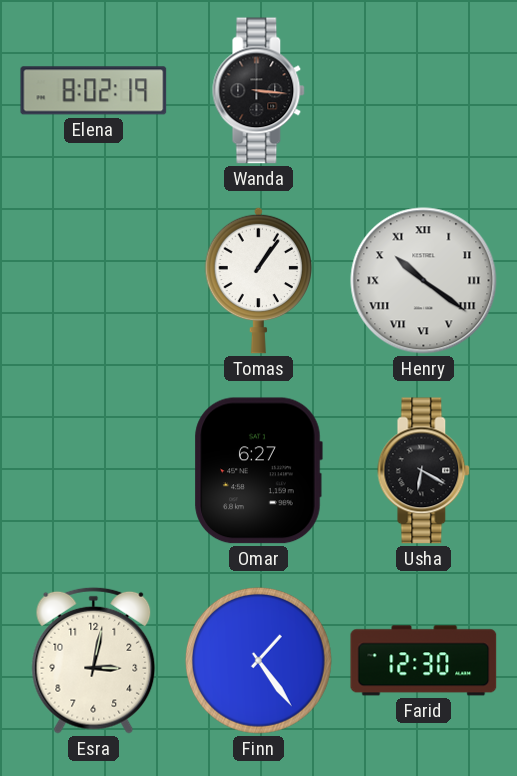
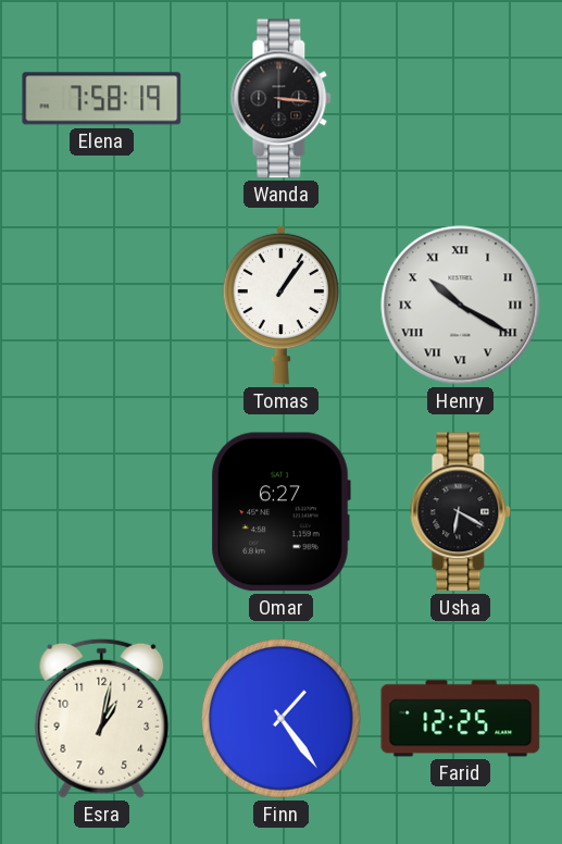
Elena: 8:02 -> 7:58
Henry: 10:21 -> 10:20
Esra: 3:02 -> 1:02
Farid: 12:30 -> 12:25
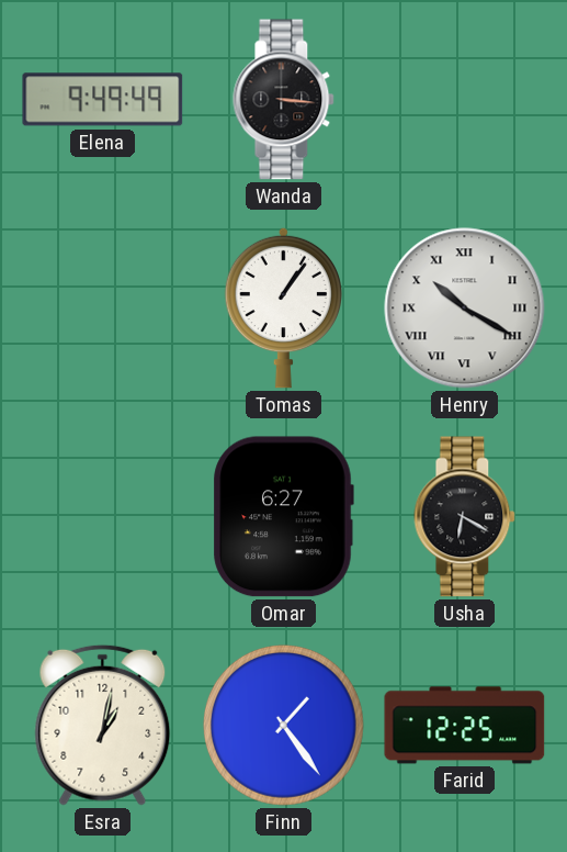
Elena: 7:58 -> 9:49
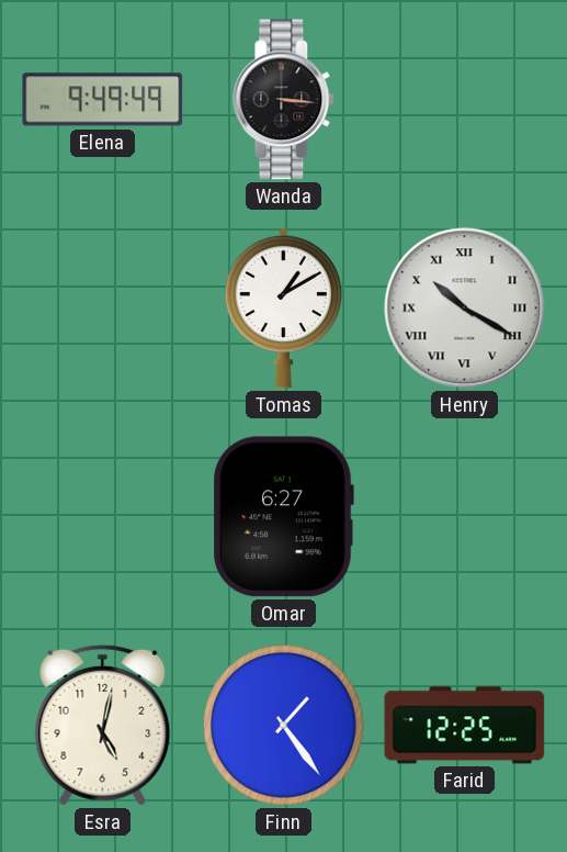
Tomas: 1:06 -> 1:10
Usha: 6:20 -> none
Esra: 1:02 -> 5:02
